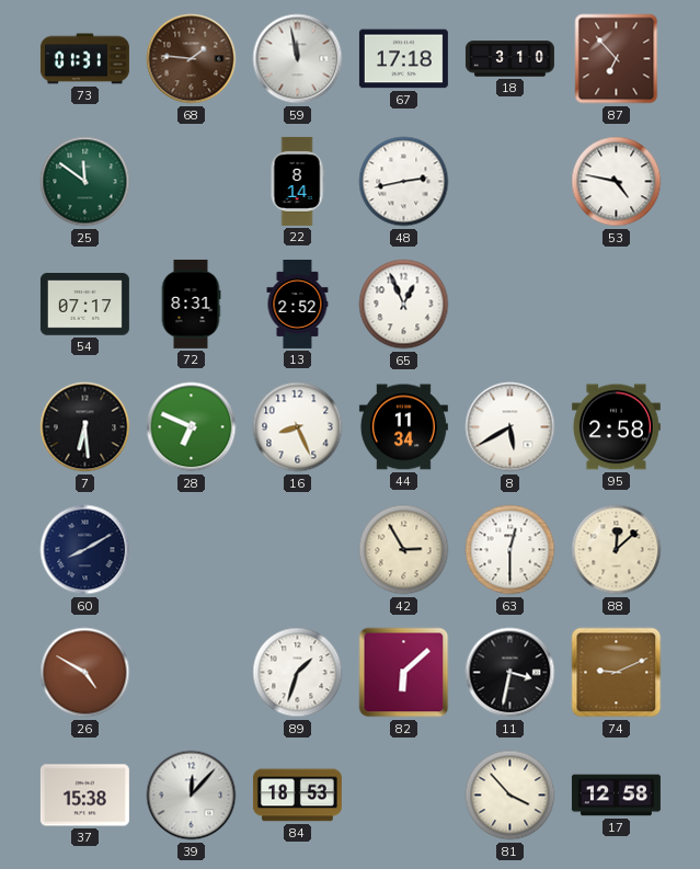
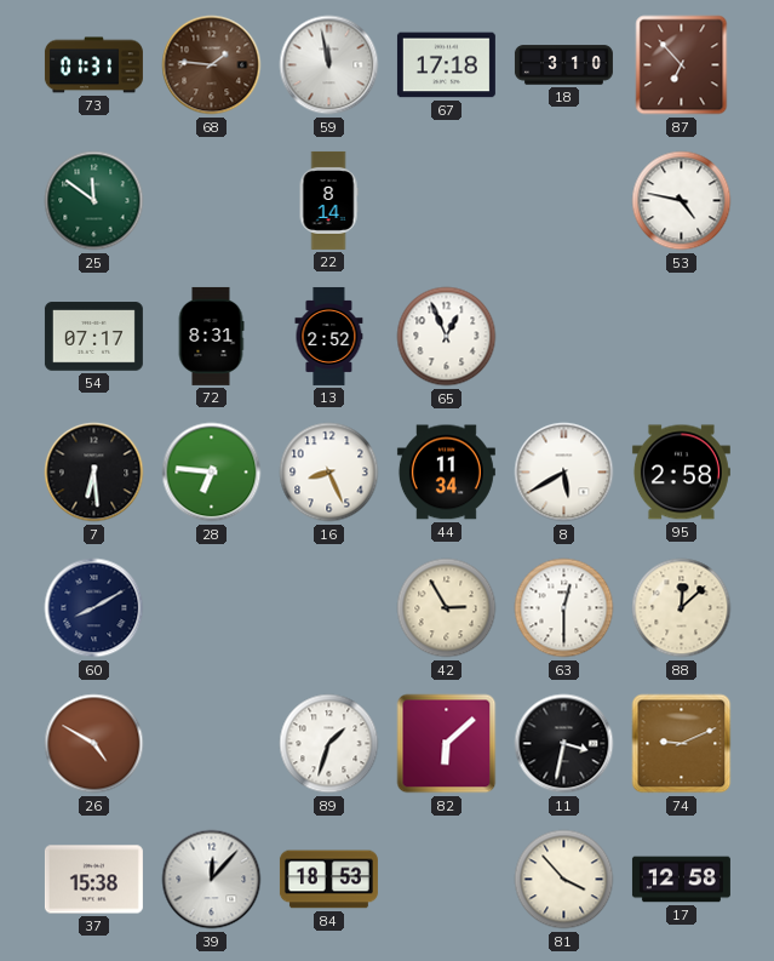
48: 2:43 -> none
28: 6:49 -> 6:46
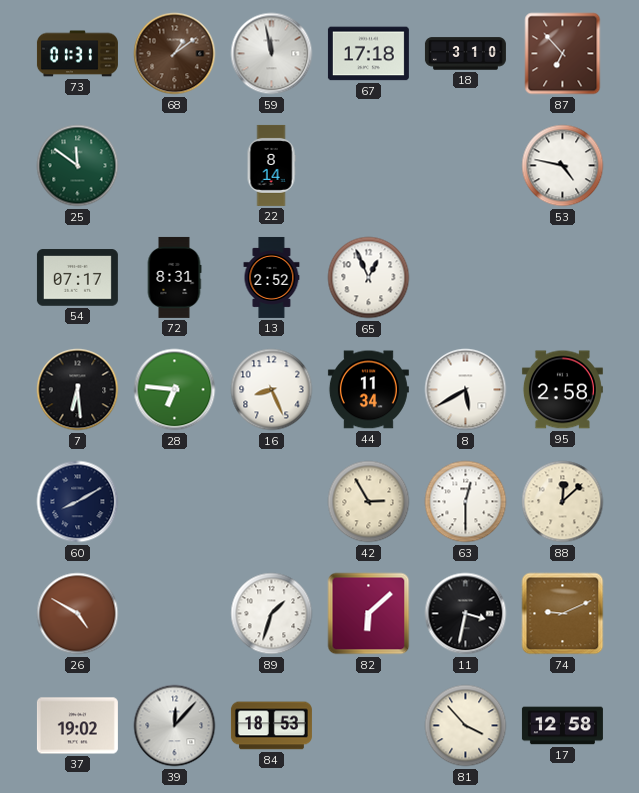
68: 1:46 -> 1:09
37: 15:38 -> 19:02
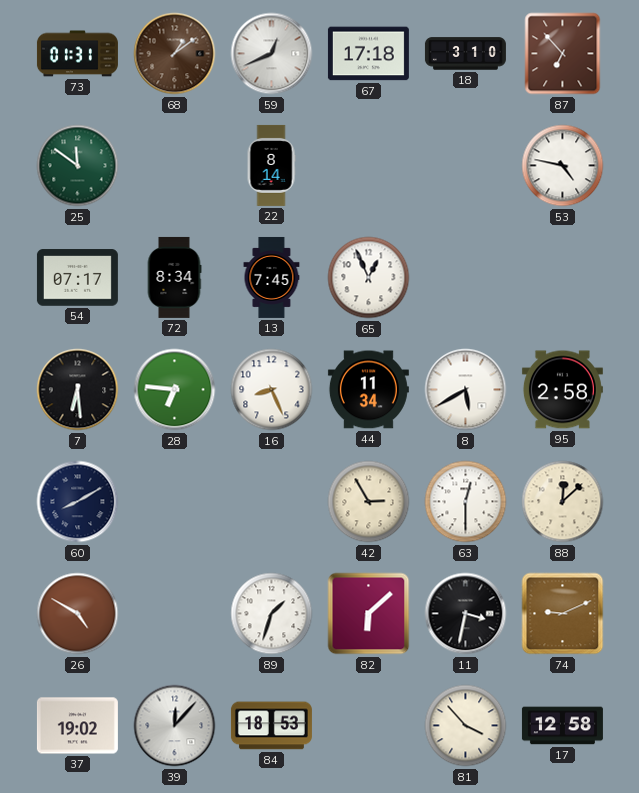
59: 11:58 -> 12:41
72: 8:31 -> 8:34
13: 2:52 -> 7:45
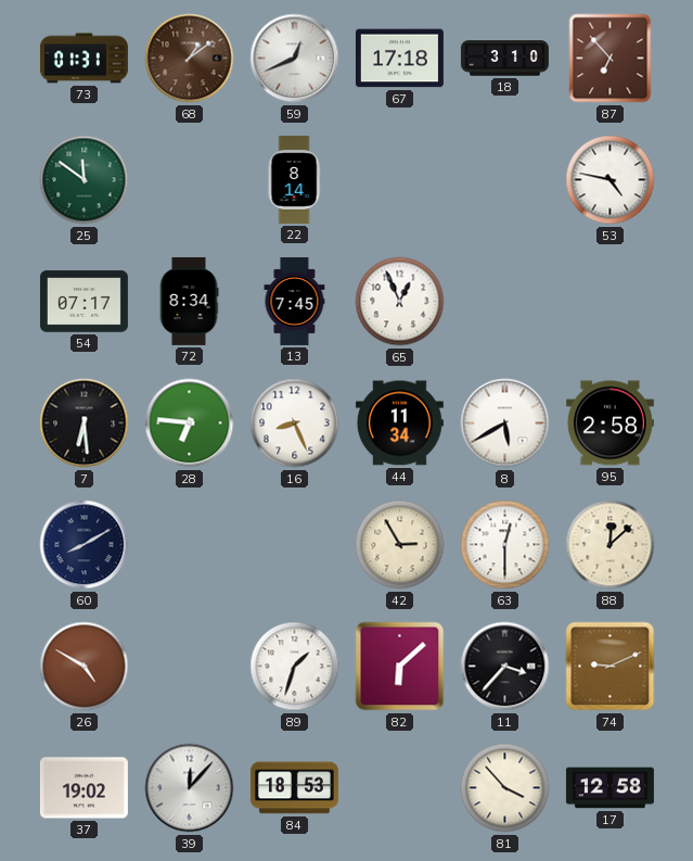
11: 3:32 -> 3:37
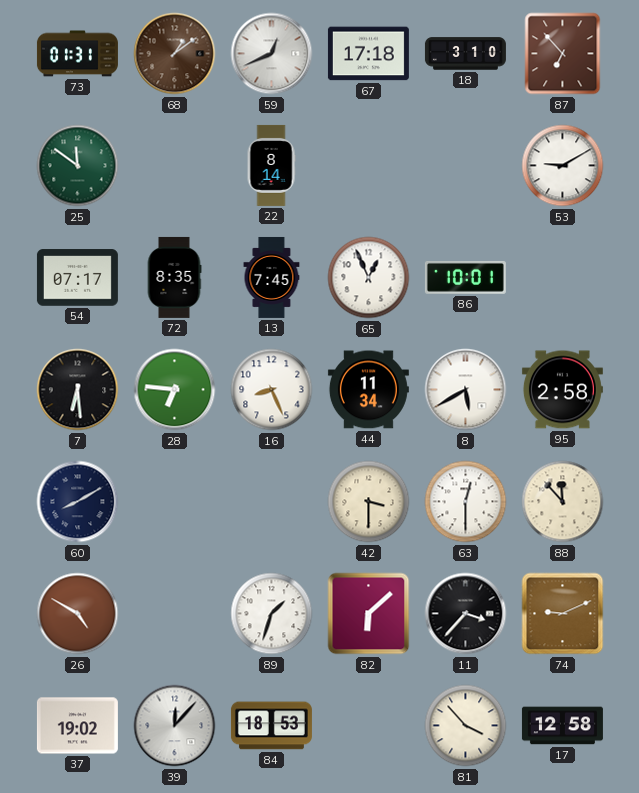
53: 4:47 -> 9:10
72: 8:34 -> 8:35
86: none -> 10:01
42: 2:55 -> 3:30
88: 12:08 -> 11:53
